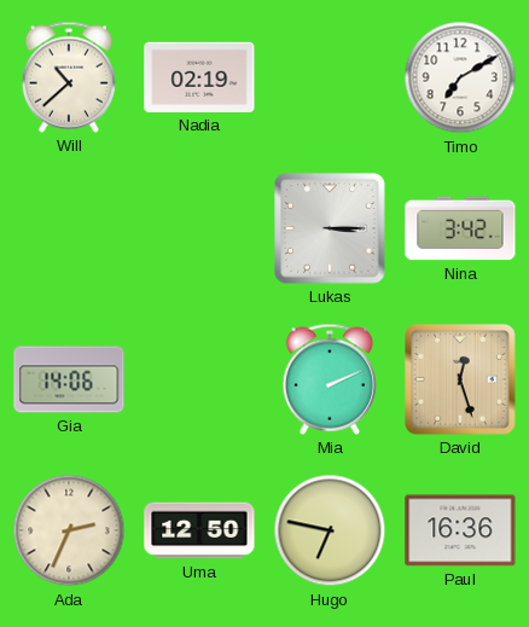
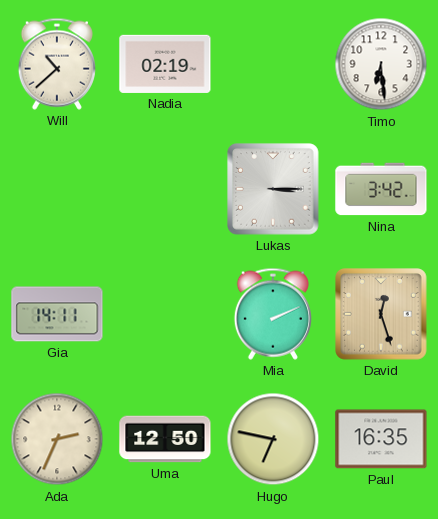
Timo: 7:10 -> 6:29
Gia: 14:06 -> 14:11
Paul: 16:36 -> 16:35
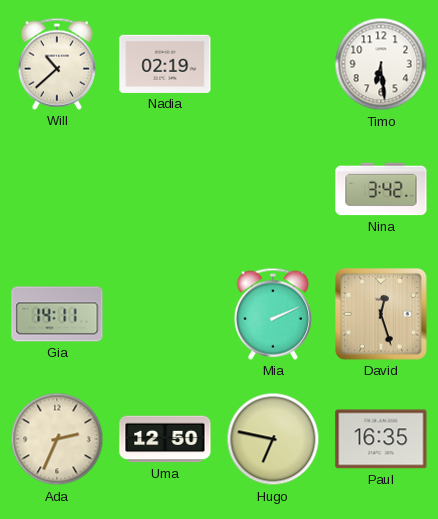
Lukas: 3:15 -> none
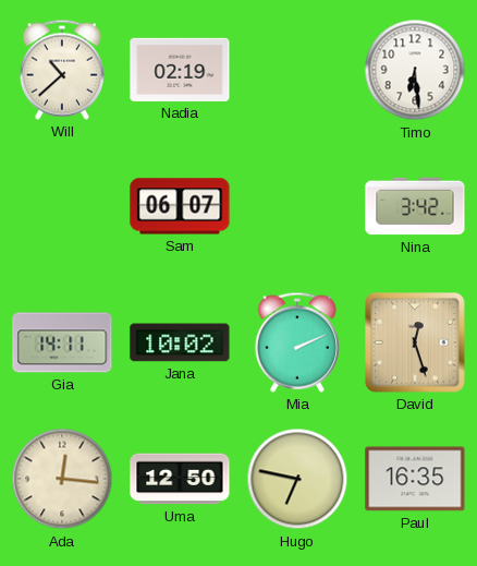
Sam: none -> 06:07
Jana: none -> 10:02
Ada: 2:34 -> 12:16
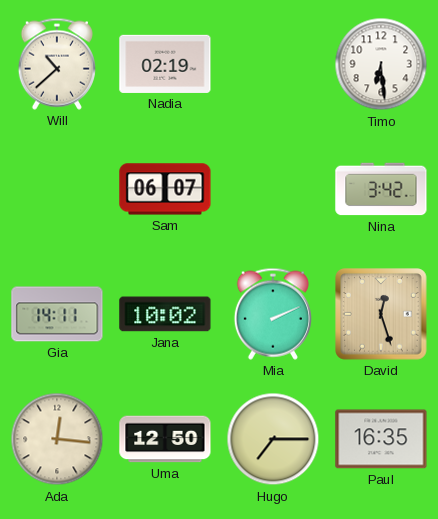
Hugo: 6:47 -> 7:15
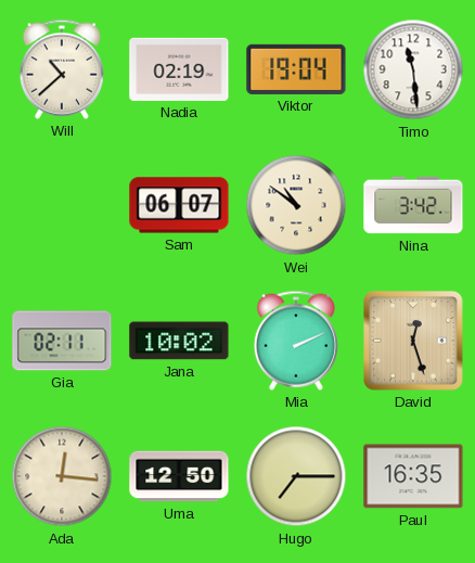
Viktor: none -> 19:04
Timo: 6:29 -> 11:29
Wei: none -> 10:51
Gia: 14:11 -> 02:11
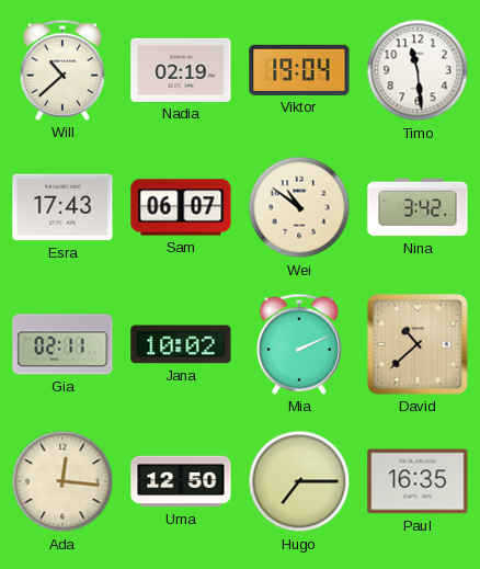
Esra: none -> 17:43
David: 12:27 -> 10:38
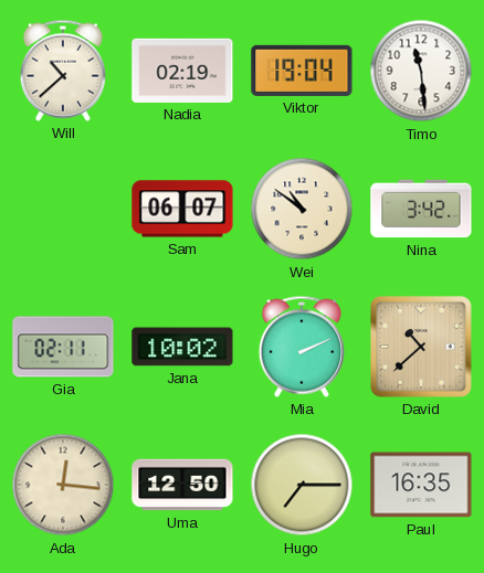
Esra: 17:43 -> none
